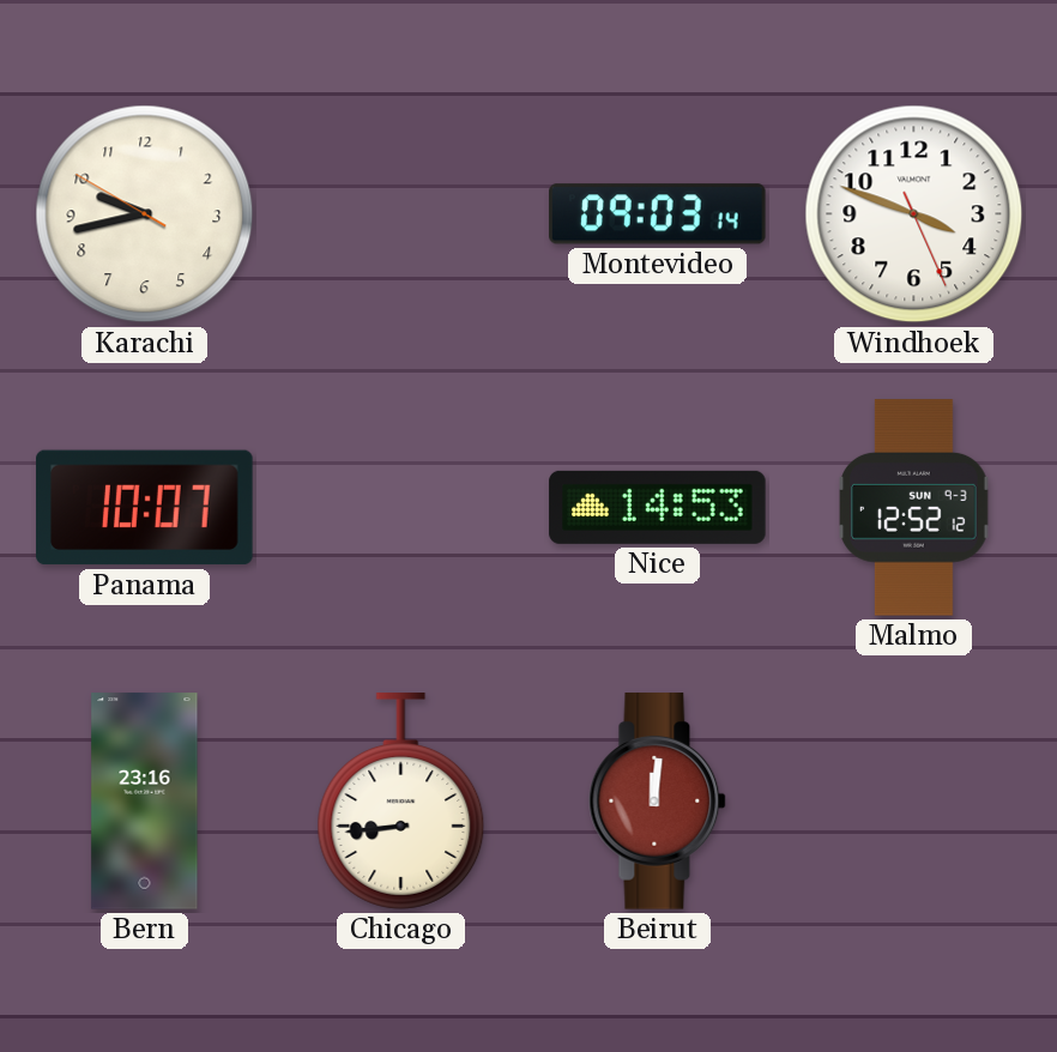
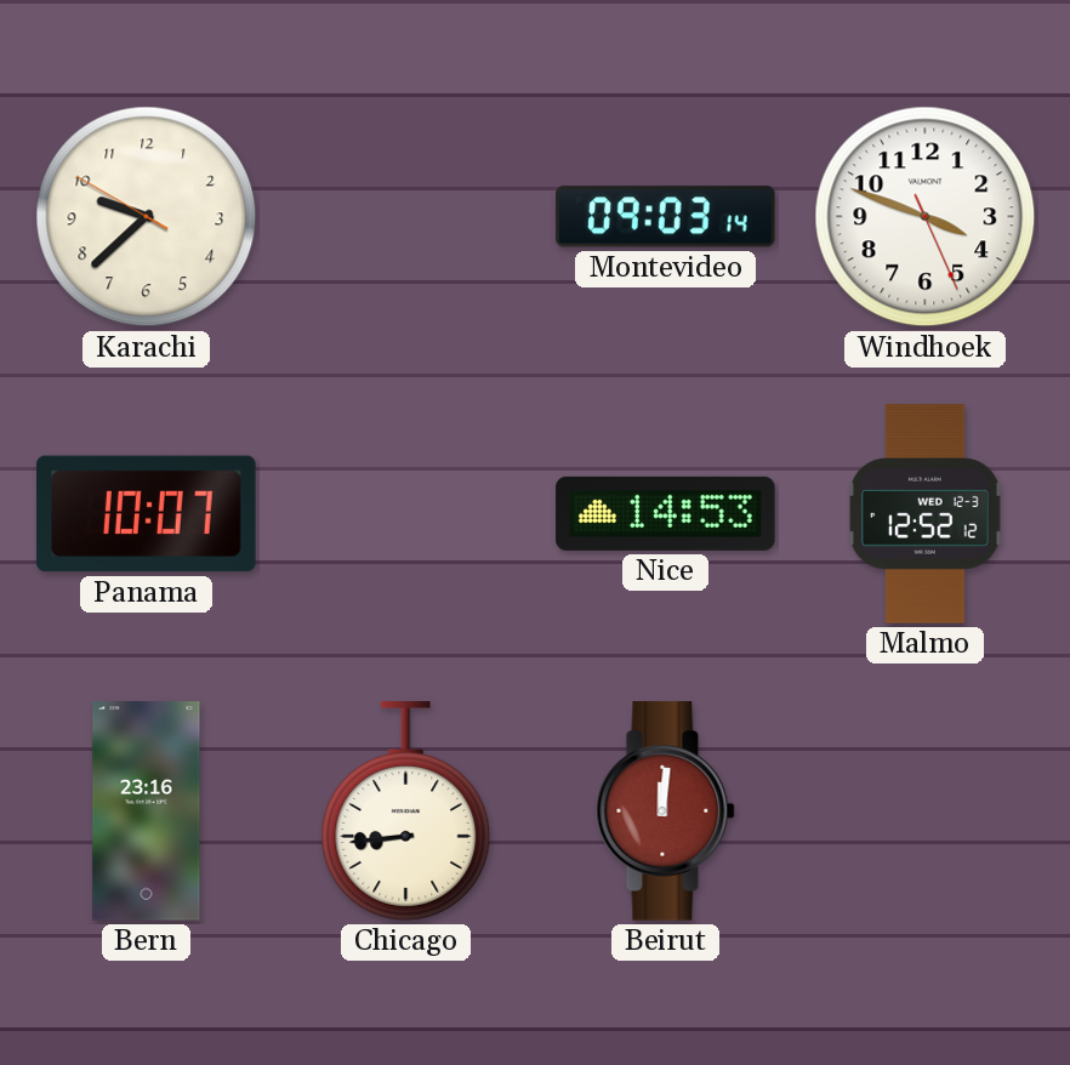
Karachi: 9:42 -> 9:37
Malmo date: SUN 9-3 -> WED 12-3
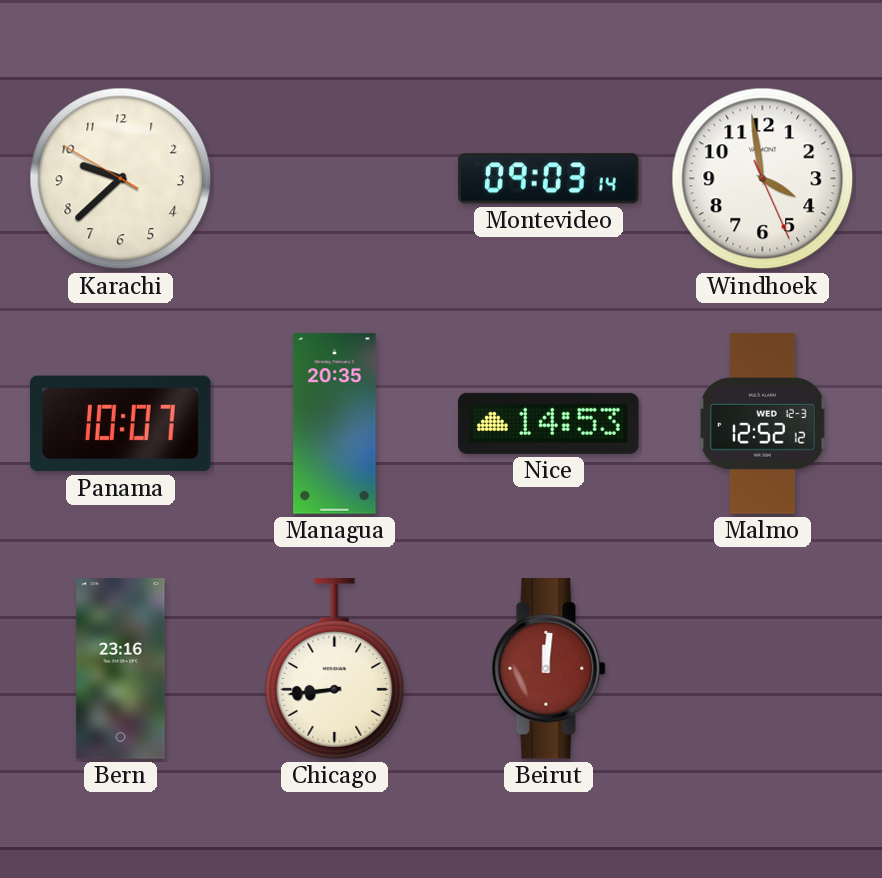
Windhoek: 3:48 -> 3:58
Managua: none -> 20:35
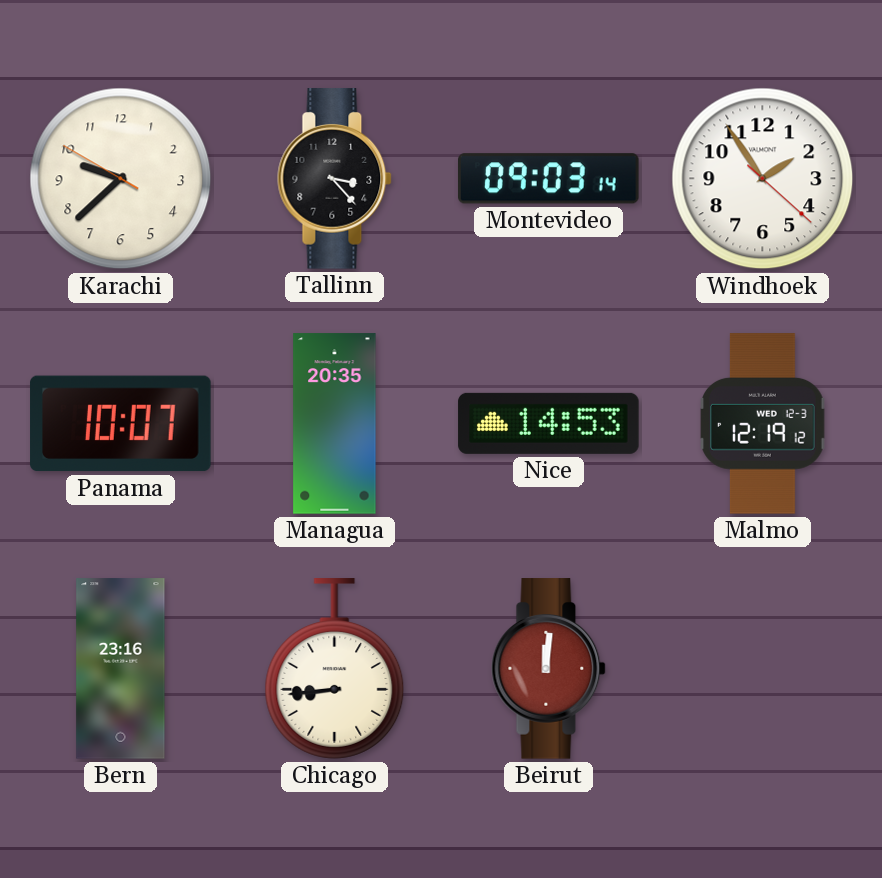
Tallinn: none -> 3:23
Windhoek: 3:58 -> 1:54
Malmo: 12:52 -> 12:19
